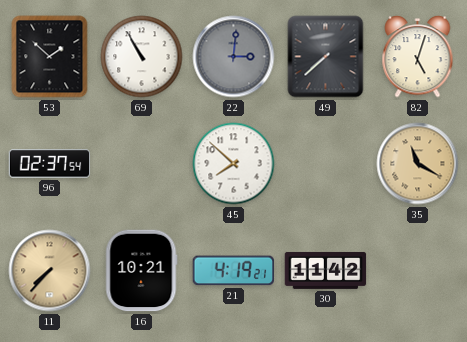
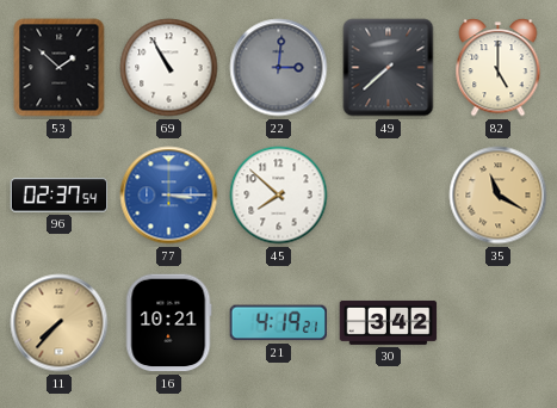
82: 5:03 -> 5:00
77: none -> 3:15
30: 11:42 -> 3:42
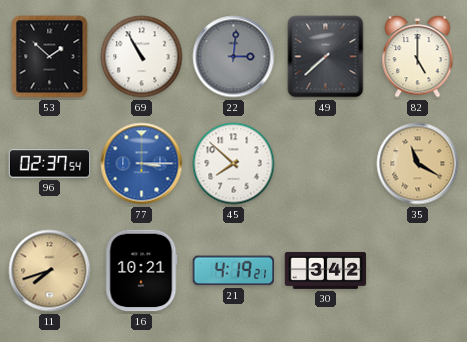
11: 7:37 -> 7:42
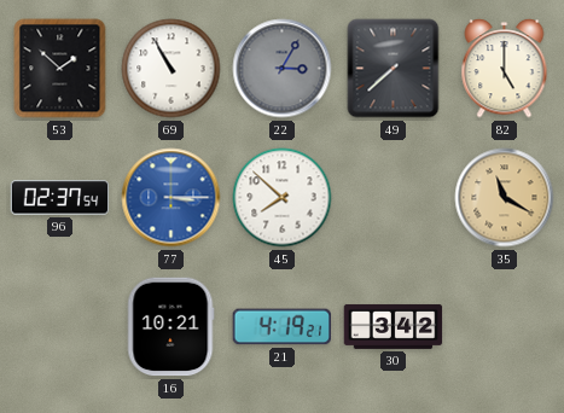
22: 3:01 -> 3:05
11: 7:42 -> none
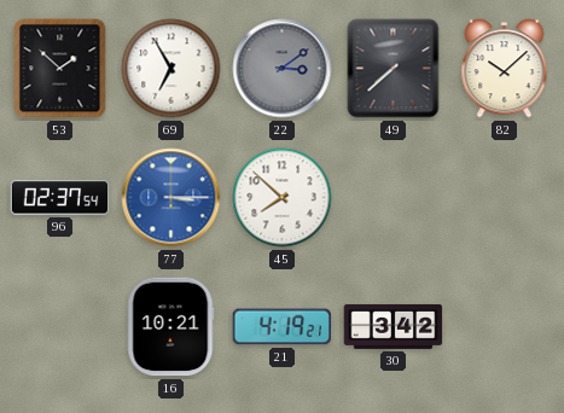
69: 10:55 -> 6:55
22: 3:05 -> 3:09
82: 5:00 -> 10:08
35: 11:20 -> none
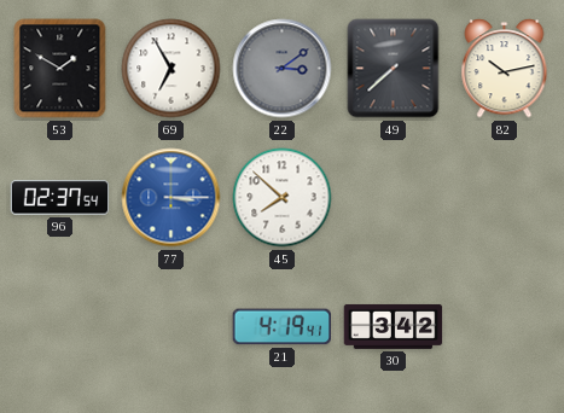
53: 1:52 -> 1:50
82: 10:08 -> 10:13
16: 10:21 -> none
21: 4:19:21 -> 4:19:41
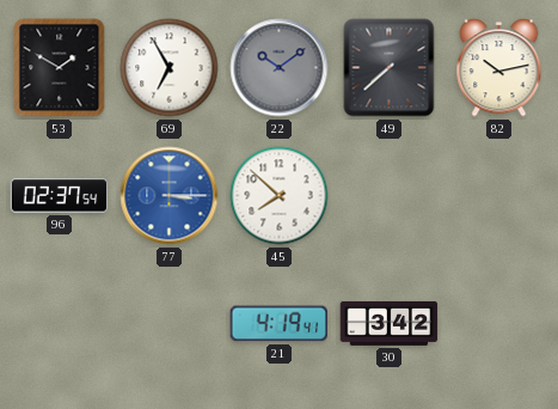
22: 3:09 -> 10:09
